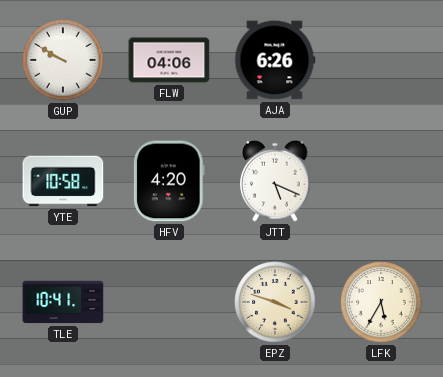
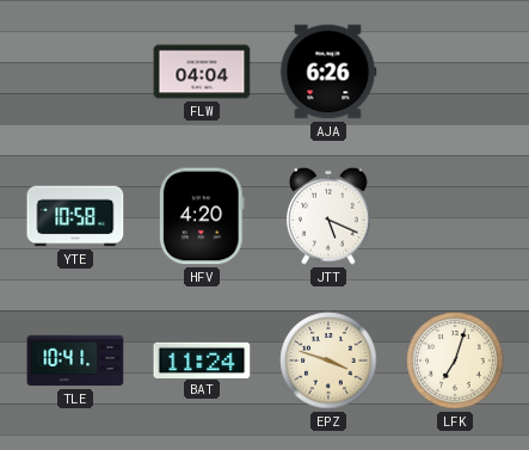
GUP: 9:50 -> none
FLW: 04:06 -> 04:04
BAT: none -> 11:24
LFK: 5:35 -> 7:03
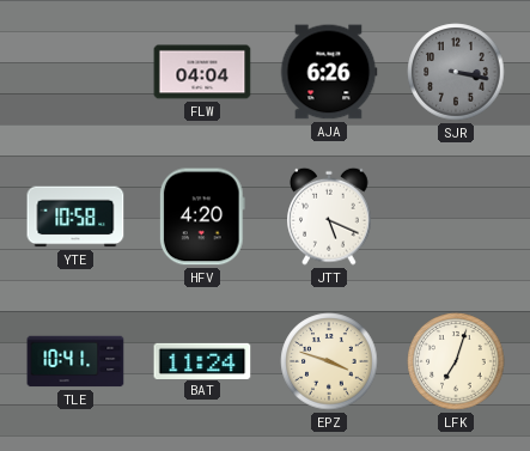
SJR: none -> 3:17
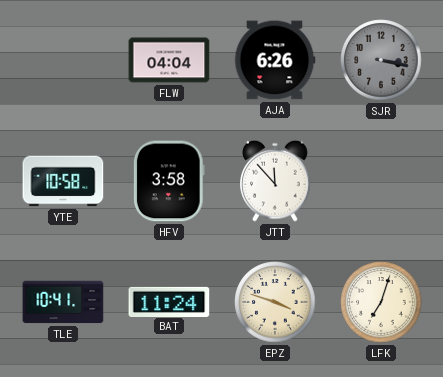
HFV: 4:20 -> 3:58
JTT: 5:19 -> 11:53
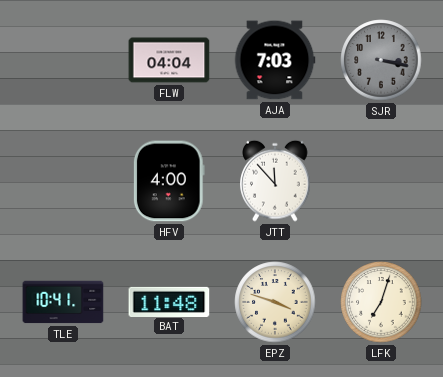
AJA: 6:26 -> 7:03
YTE: 10:58 -> none
HFV: 3:58 -> 4:00
BAT: 11:24 -> 11:48
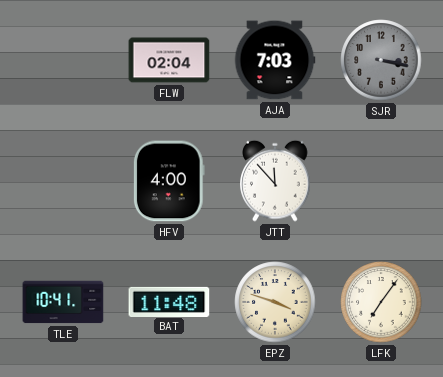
FLW: 04:04 -> 02:04
LFK: 7:03 -> 7:06
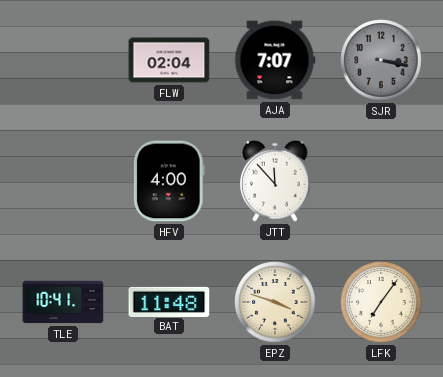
AJA: 7:03 -> 7:07
